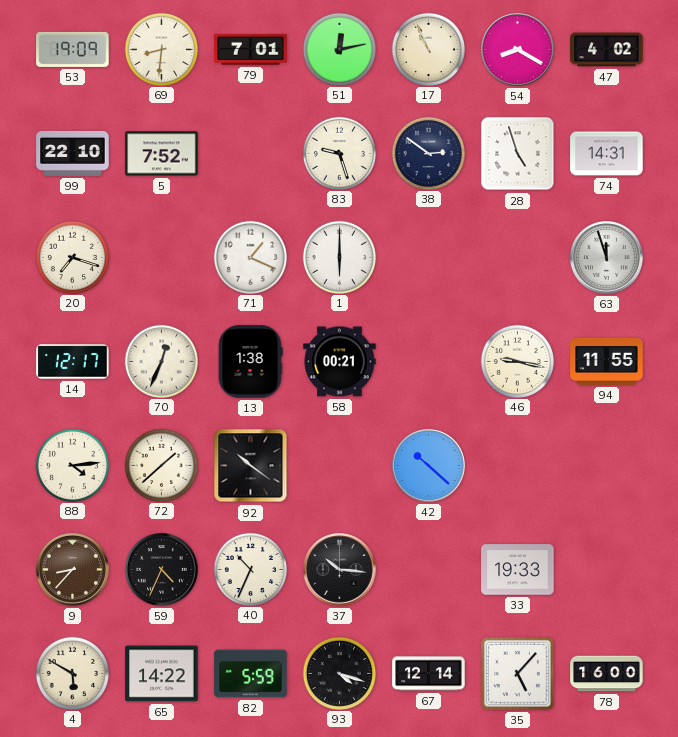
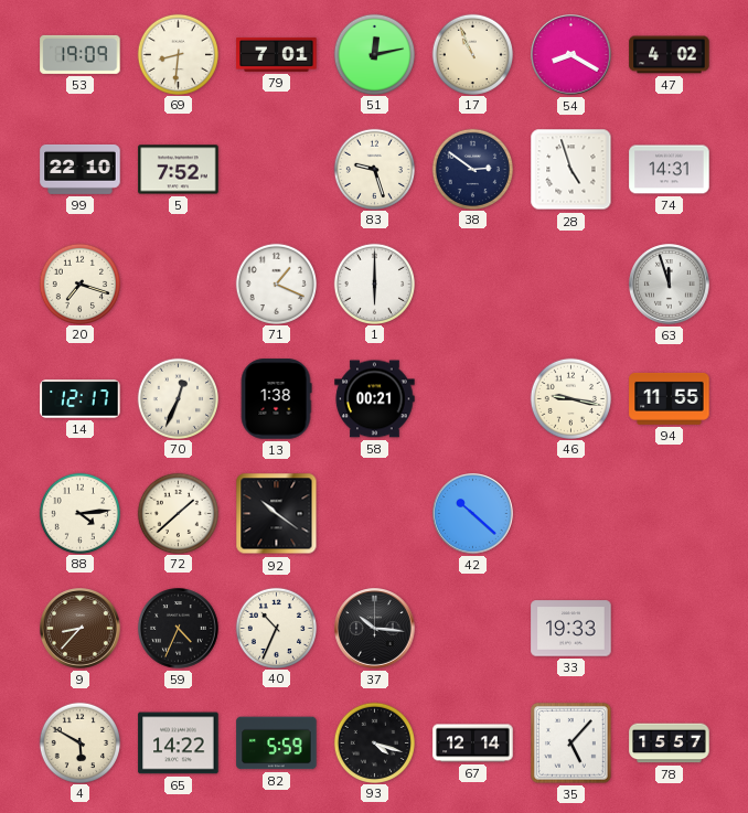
78: 16:00 -> 15:57
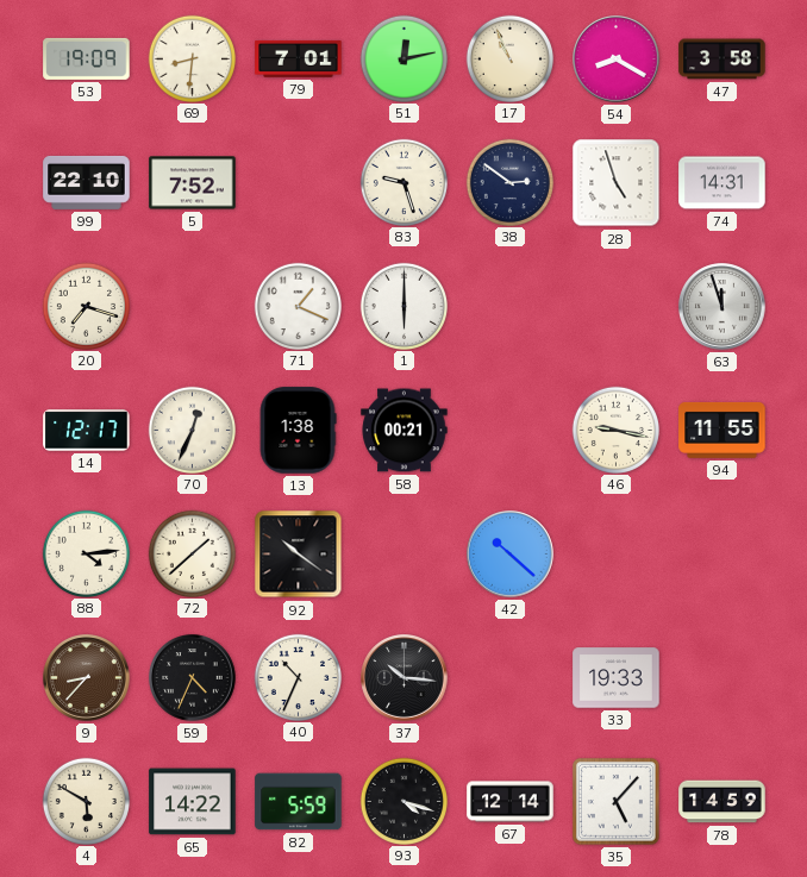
47: 4:02 -> 3:58
78: 15:57 -> 14:59
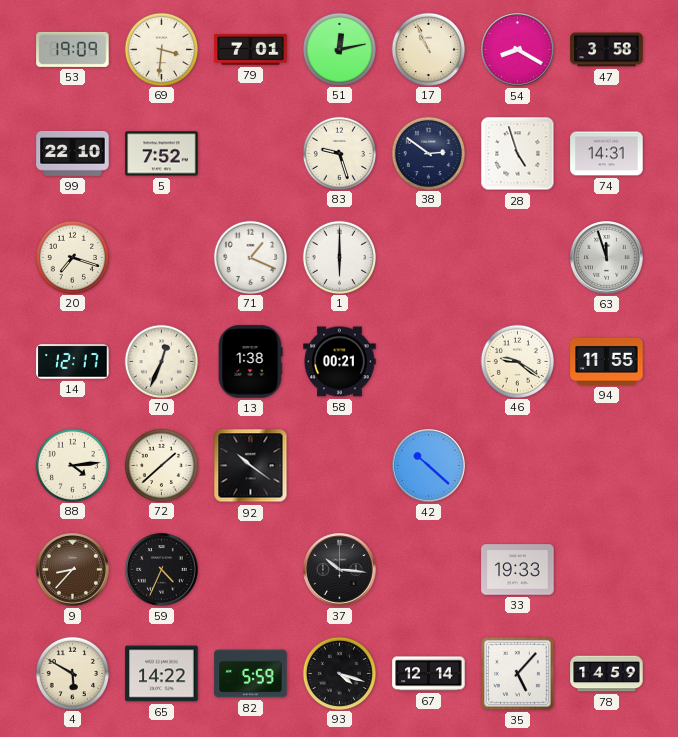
69: 8:31 -> 3:31
46: 9:17 -> 9:21
40: 10:34 -> none
